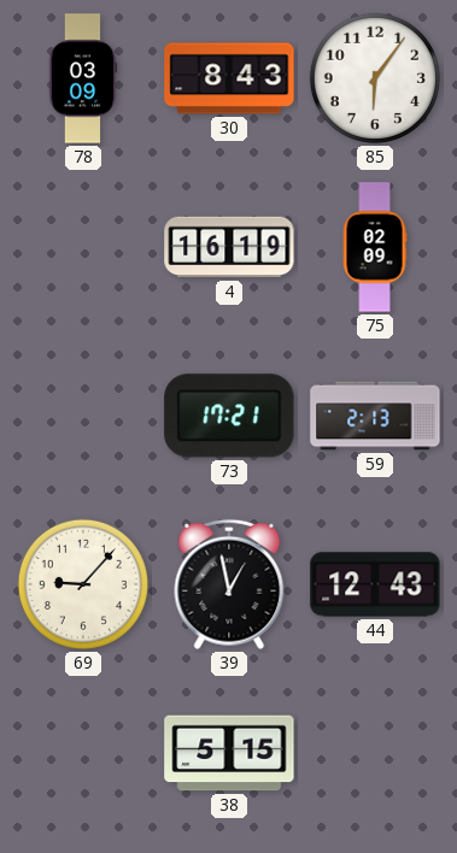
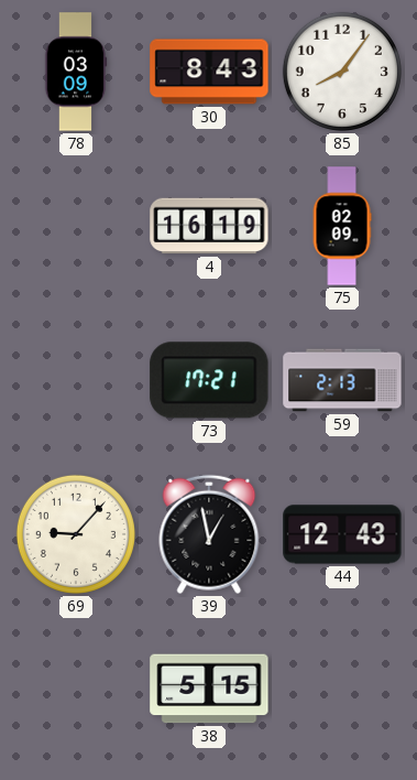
85: 6:06 -> 8:06
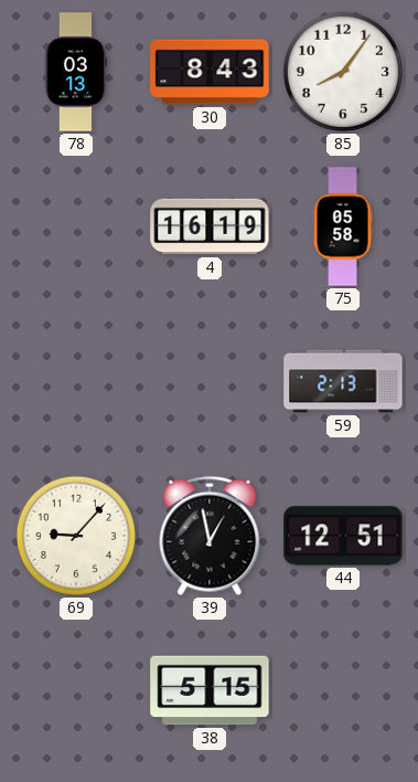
78: 03:09 -> 03:13
75: 02:09 -> 05:58
73: 17:21 -> none
44: 12:43 -> 12:51
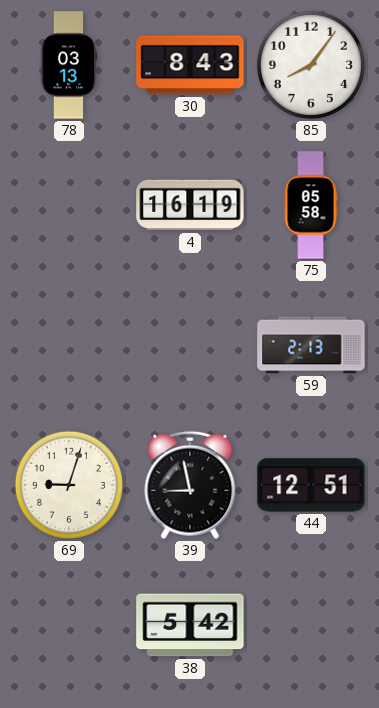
69: 9:07 -> 9:03
39: 12:58 -> 8:58
38: 5:15 -> 5:42
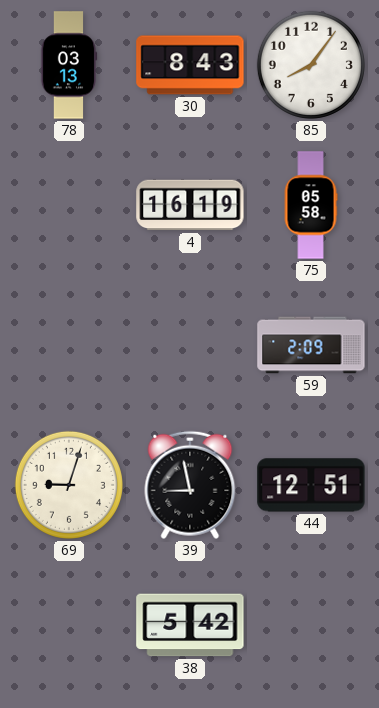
59: 2:13 -> 2:09
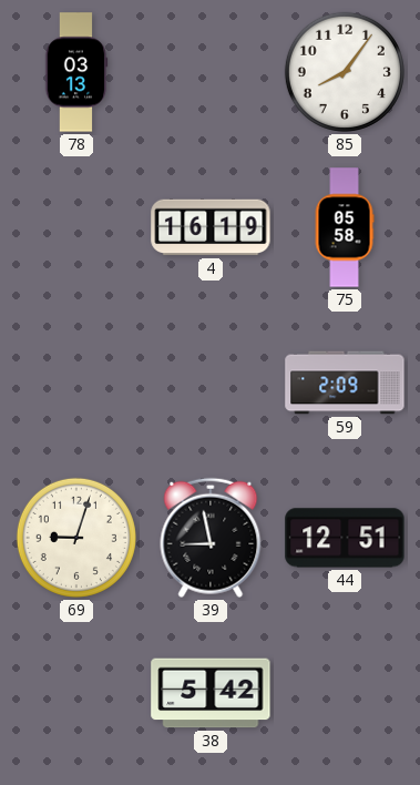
30: 8:43 -> none
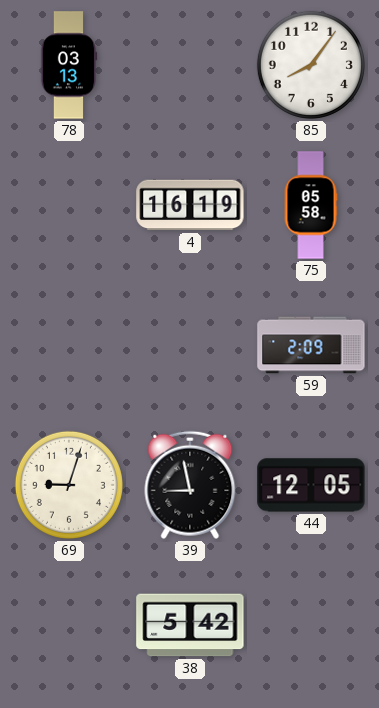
44: 12:51 -> 12:05
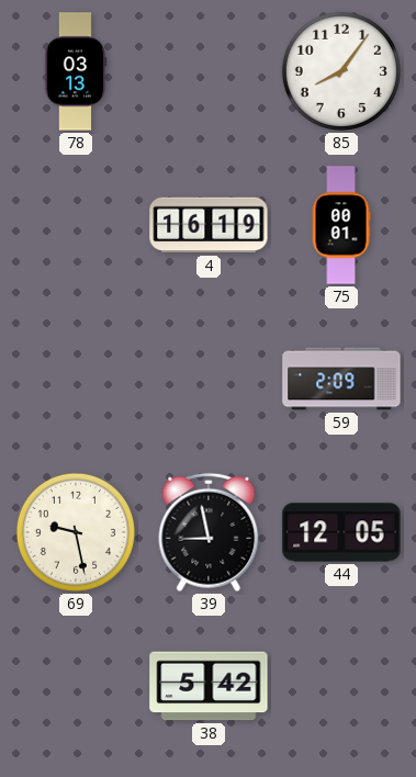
75: 05:58 -> 00:01
69: 9:03 -> 9:28
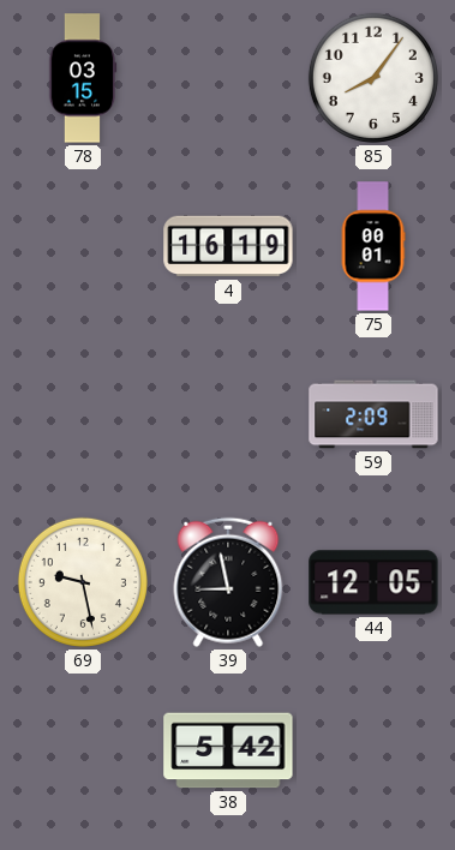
78: 03:13 -> 03:15
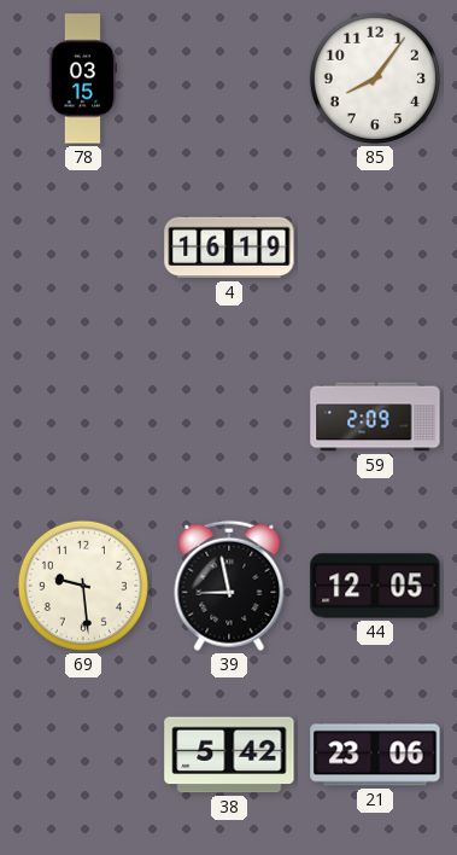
75: 00:01 -> none
69: 9:28 -> 9:29
21: none -> 23:06
